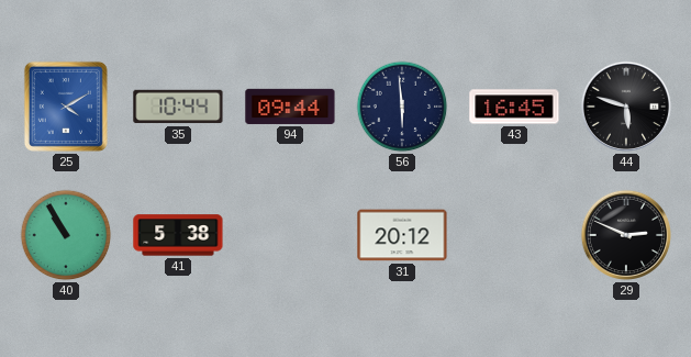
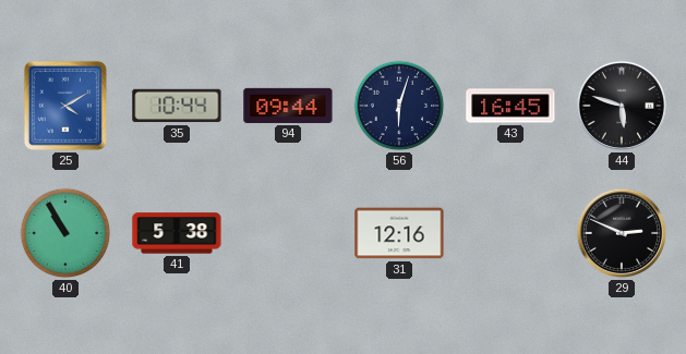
56: 5:59 -> 6:03
31: 20:12 -> 12:16
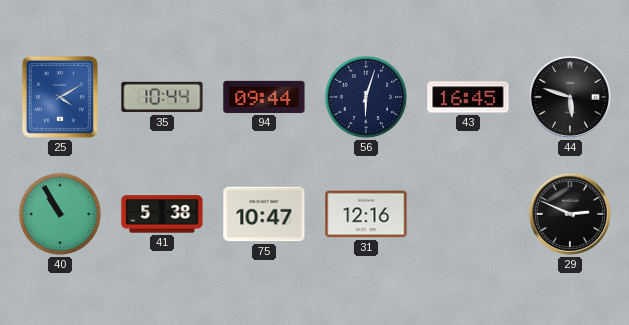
75: none -> 10:47
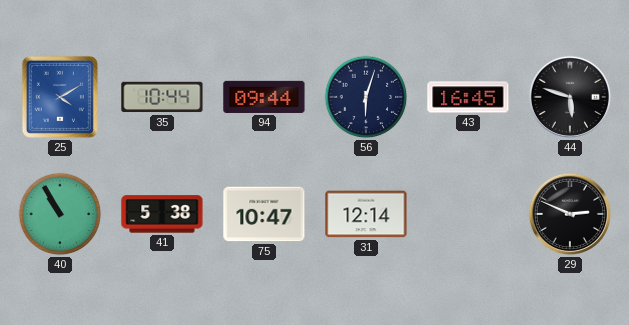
31: 12:16 -> 12:14
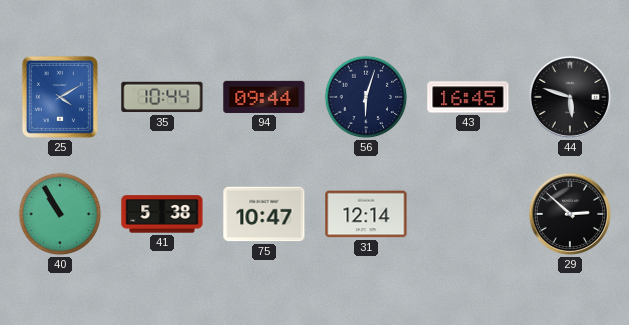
29: 2:49 -> 2:52
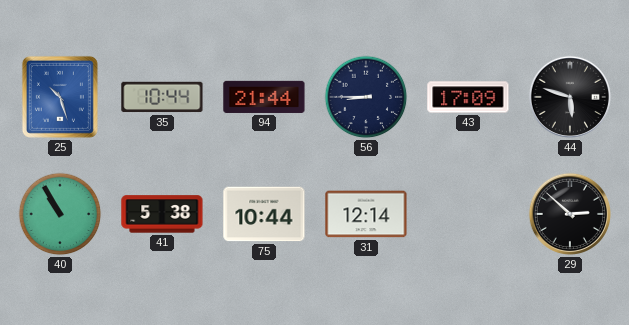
25: 4:10 -> 10:27
94: 09:44 -> 21:44
56: 6:03 -> 8:45
43: 16:45 -> 17:09
75: 10:47 -> 10:44
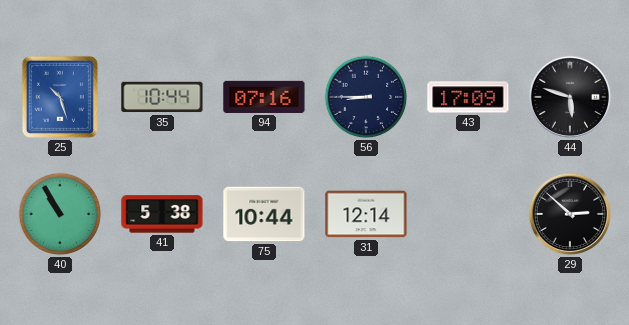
94: 21:44 -> 07:16
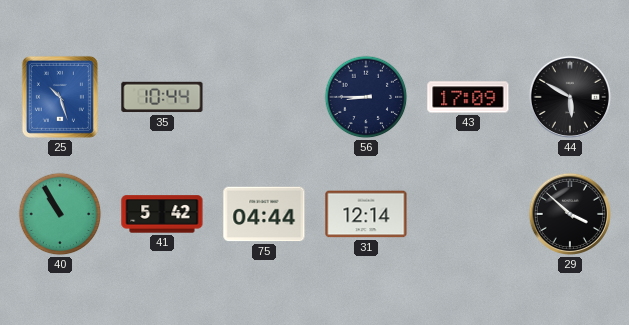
94: 07:16 -> none
44: 5:48 -> 5:50
41: 5:38 -> 5:42
75: 10:44 -> 04:44
29: 2:52 -> 3:52
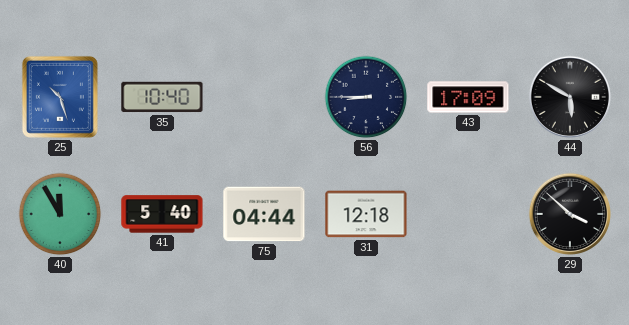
35: 10:44 -> 10:40
40: 10:55 -> 11:55
41: 5:42 -> 5:40
31: 12:14 -> 12:18
